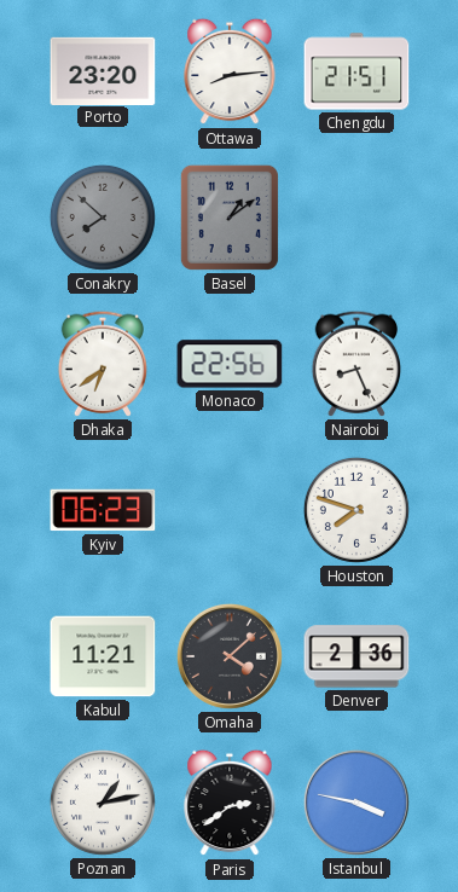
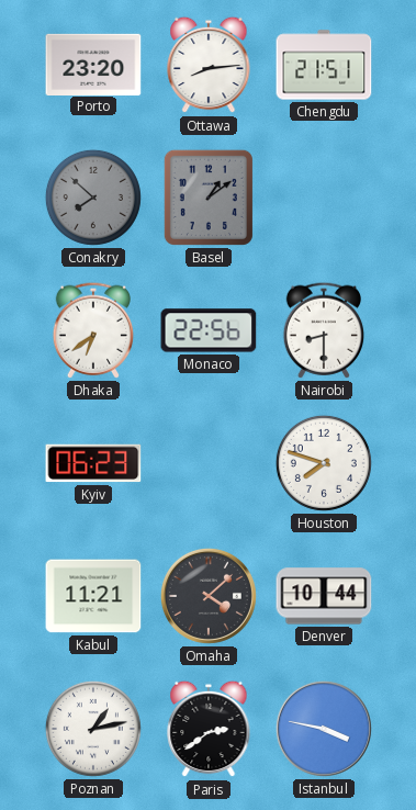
Nairobi: 8:26 -> 8:30
Denver: 2:36 -> 10:44
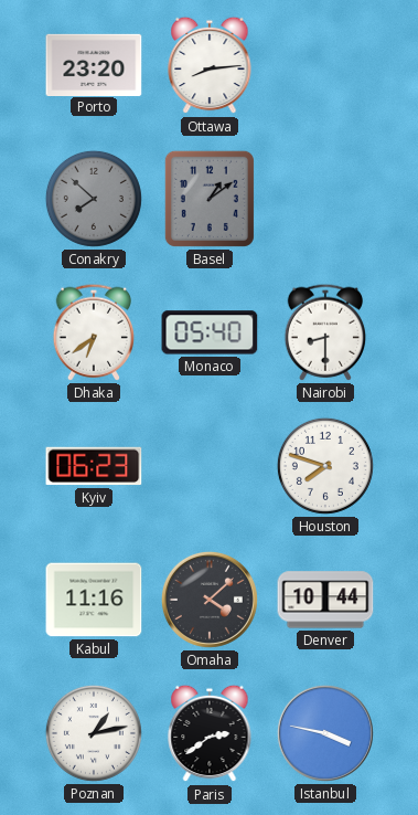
Chengdu: 21:51 -> none
Monaco: 22:56 -> 05:40
Kabul: 11:21 -> 11:16
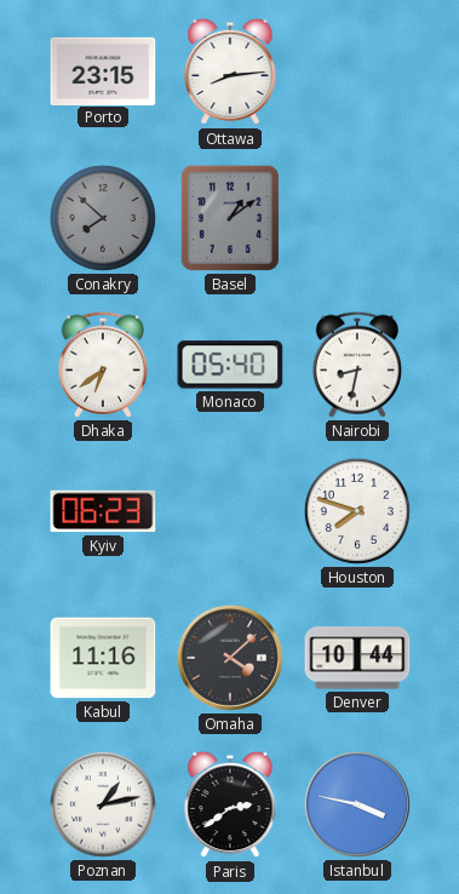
Porto: 23:20 -> 23:15
Nairobi: 8:30 -> 8:32
